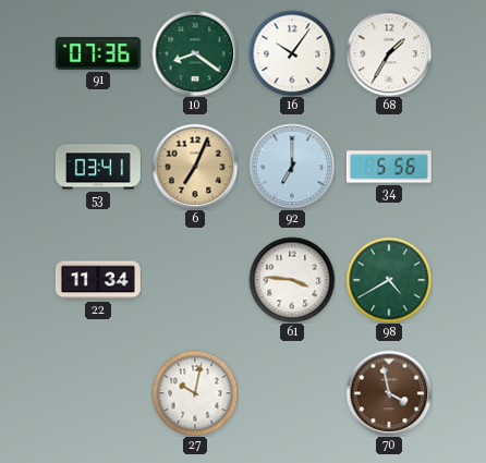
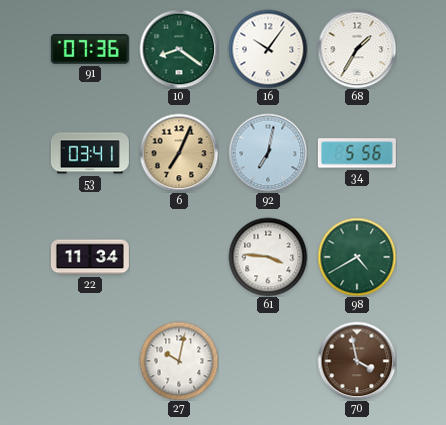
92: 7:00 -> 7:02
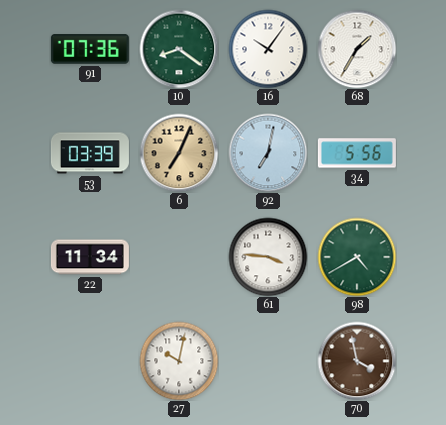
53: 03:41 -> 03:39
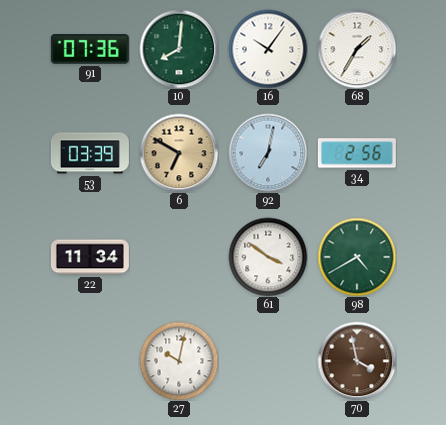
10: 8:21 -> 8:01
6: 7:04 -> 6:50
34: 5:56 -> 2:56
61: 3:46 -> 3:51
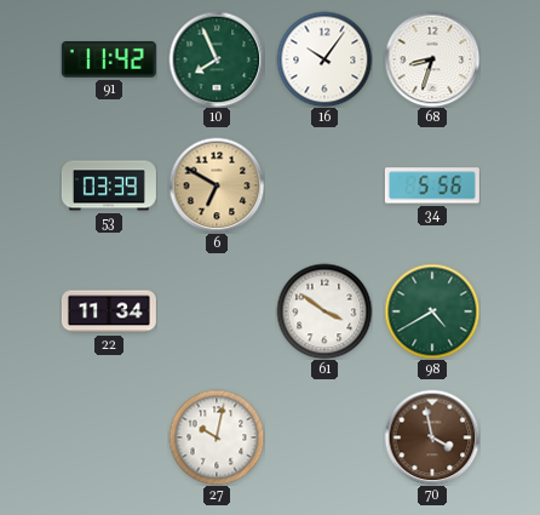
91: 07:36 -> 11:42
10: 8:01 -> 7:56
68: 1:35 -> 8:33
92: 7:02 -> none
34: 2:56 -> 5:56
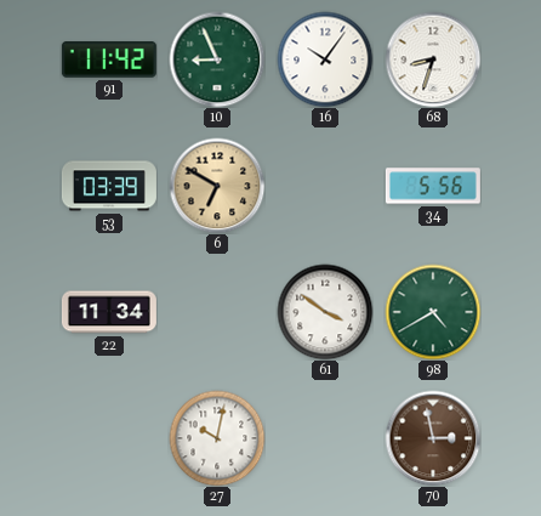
10: 7:56 -> 8:56
70: 3:58 -> 2:58
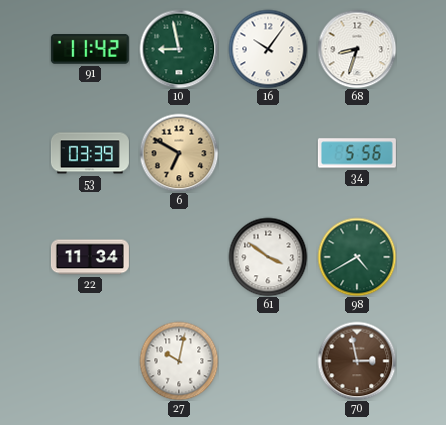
10: 8:56 -> 8:58
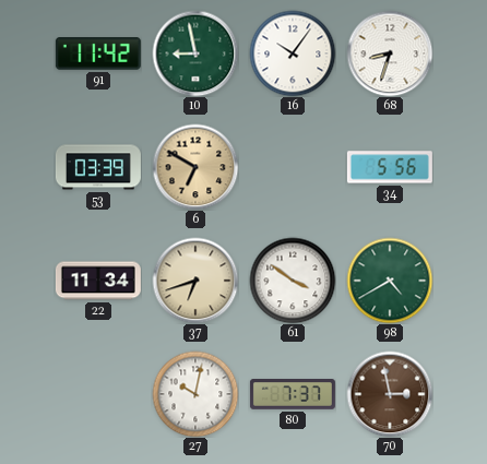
37: none -> 6:42
80: none -> 7:37
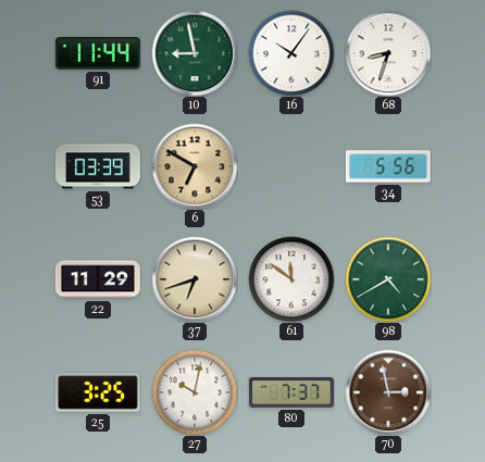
91: 11:42 -> 11:44
22: 11:34 -> 11:29
61: 3:51 -> 11:51
25: none -> 3:25
